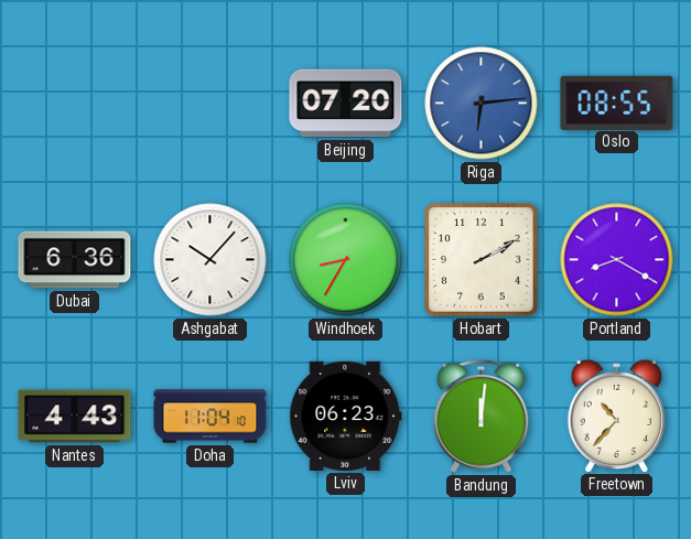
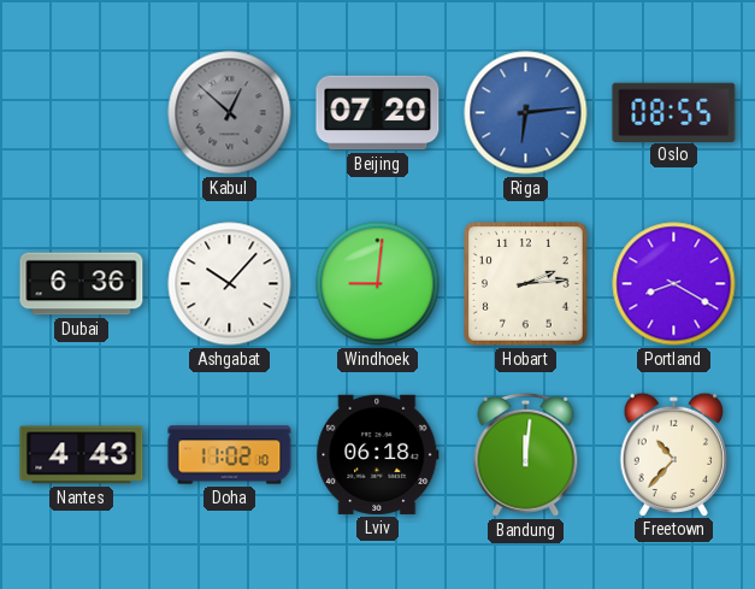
Kabul: none -> 12:52
Windhoek: 8:35 -> 9:01
Hobart: 2:10 -> 2:14
Doha: 11:04 -> 11:02
Lviv: 06:23 -> 06:18
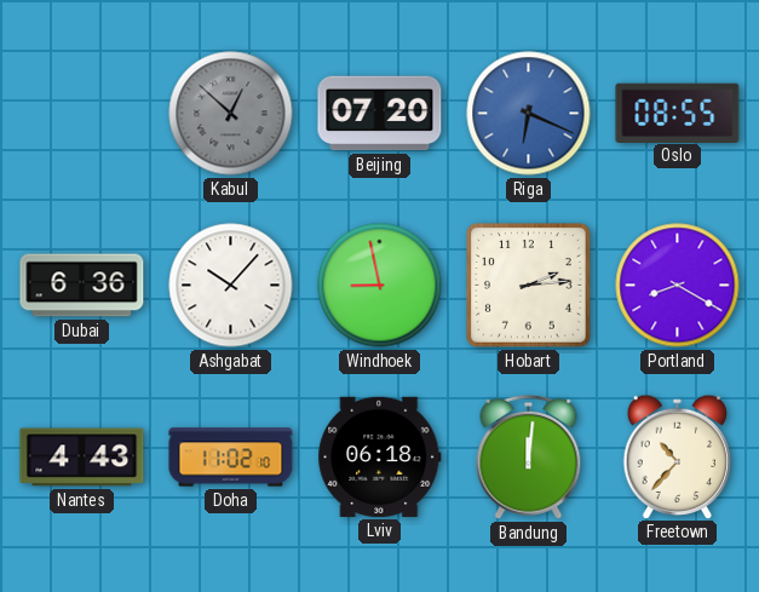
Riga: 6:14 -> 6:19
Windhoek: 9:01 -> 8:58
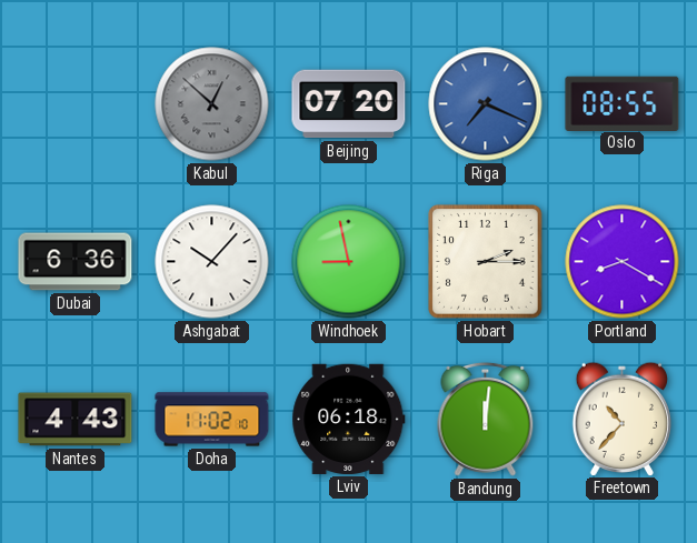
Riga: 6:19 -> 7:19
Hobart: 2:14 -> 2:15
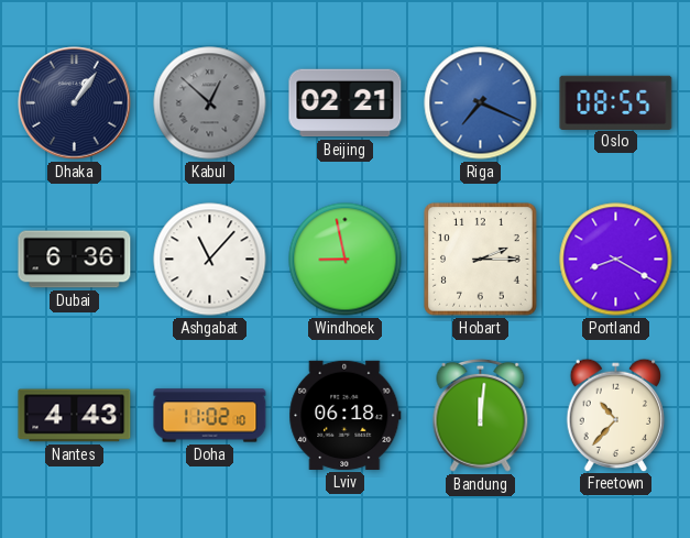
Dhaka: none -> 1:06
Beijing: 07:20 -> 02:21
Ashgabat: 10:07 -> 11:07
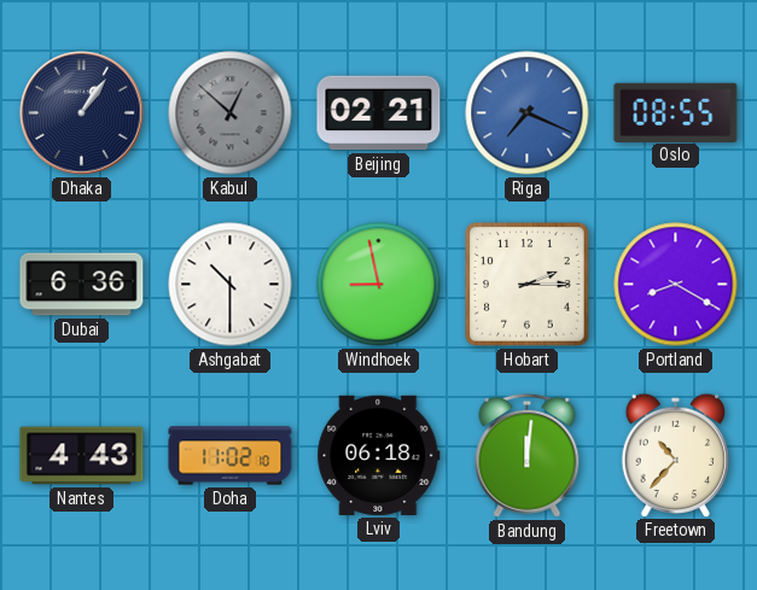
Ashgabat: 11:07 -> 10:30
